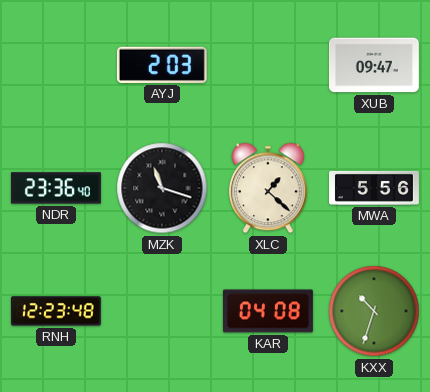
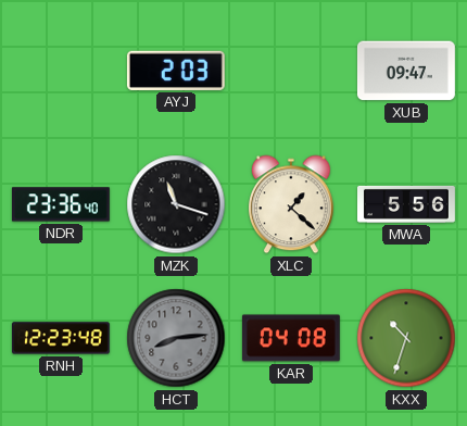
HCT: none -> 8:14
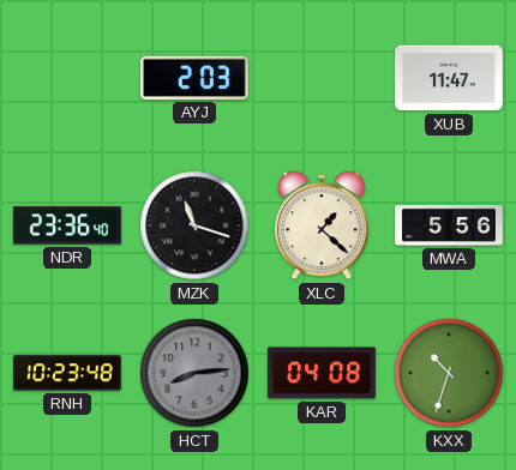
XUB: 09:47 -> 11:47
RNH: 12:23 -> 10:23
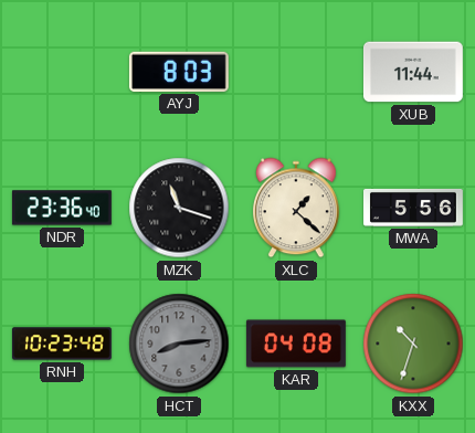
AYJ: 2:03 -> 8:03
XUB: 11:47 -> 11:44
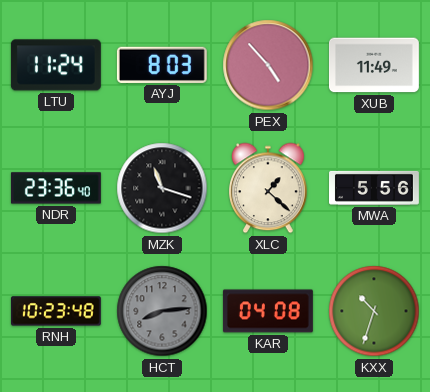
LTU: none -> 11:24
PEX: none -> 4:53
XUB: 11:44 -> 11:49
